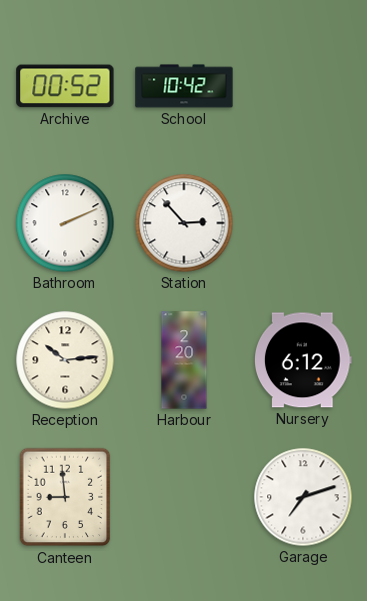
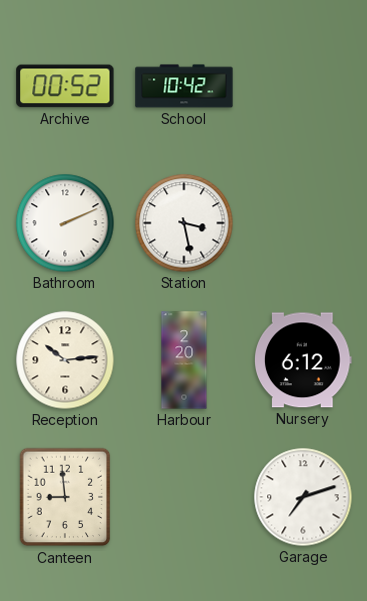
Station: 2:53 -> 3:28
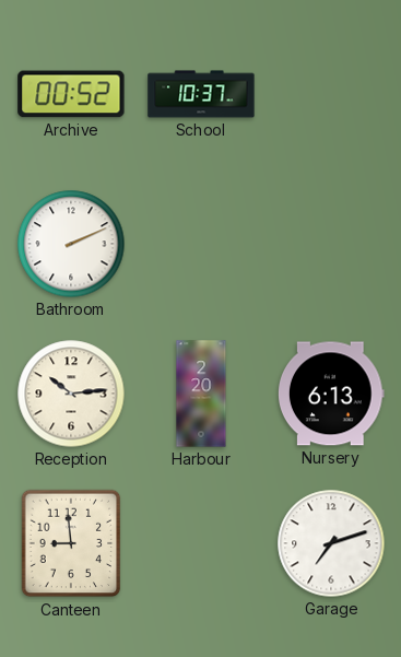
School: 10:42 -> 10:37
Station: 3:28 -> none
Nursery: 6:12 -> 6:13
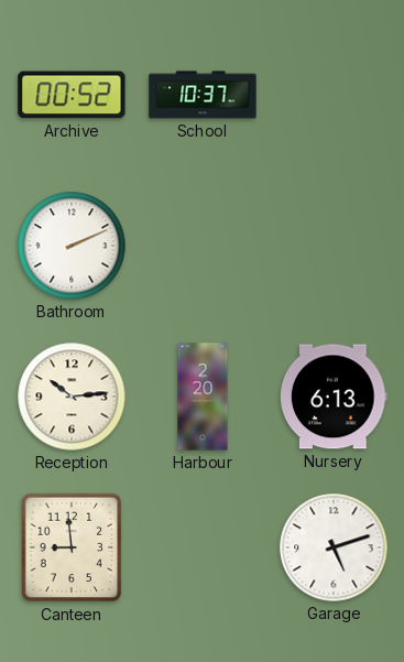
Garage: 7:12 -> 5:12
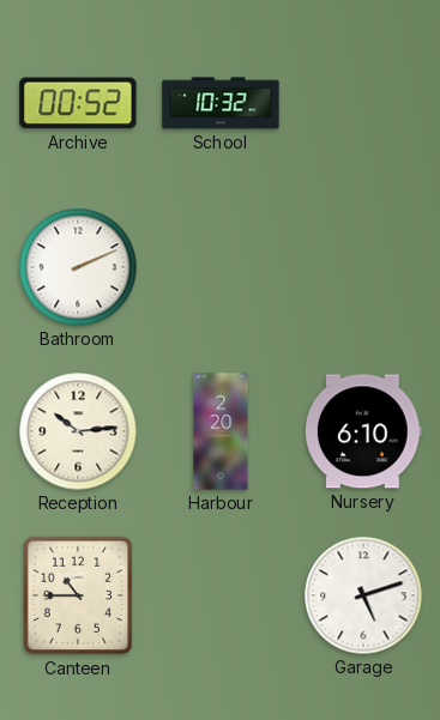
School: 10:37 -> 10:32
Nursery: 6:13 -> 6:10
Canteen: 8:59 -> 10:45
